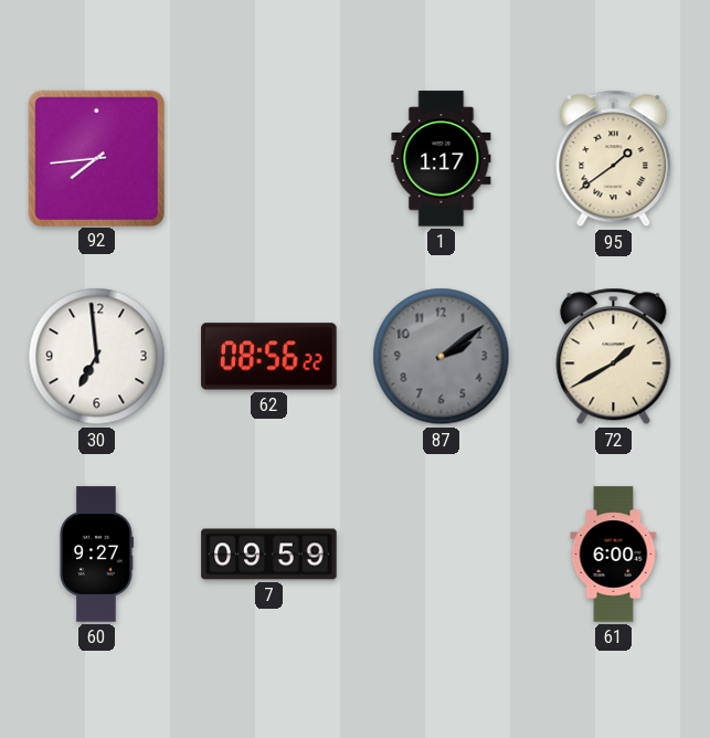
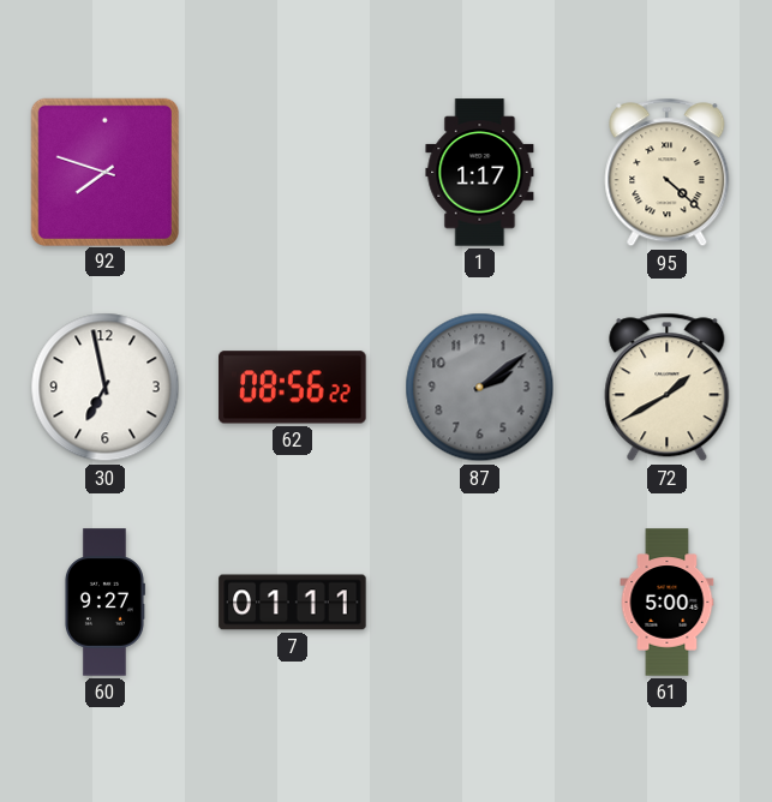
92: 7:44 -> 7:48
95: 1:39 -> 4:22
30: 6:59 -> 6:58
7: 09:59 -> 01:11
61: 6:00 -> 5:00
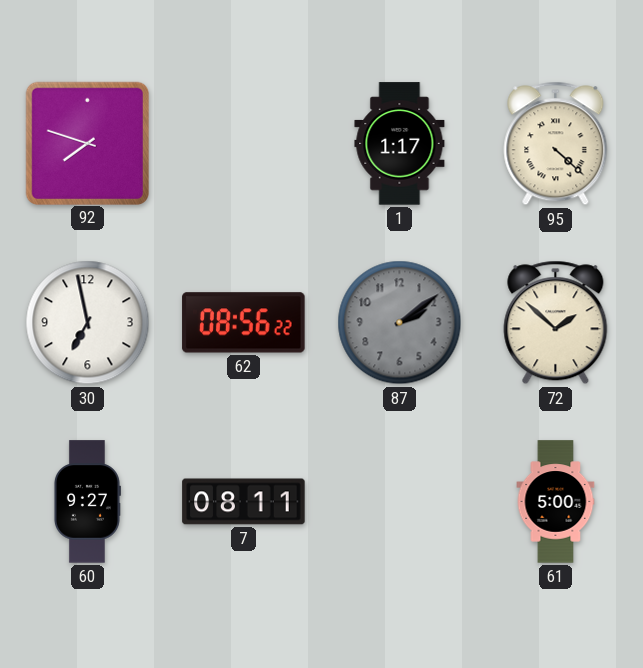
72: 1:40 -> 1:52
7: 01:11 -> 08:11
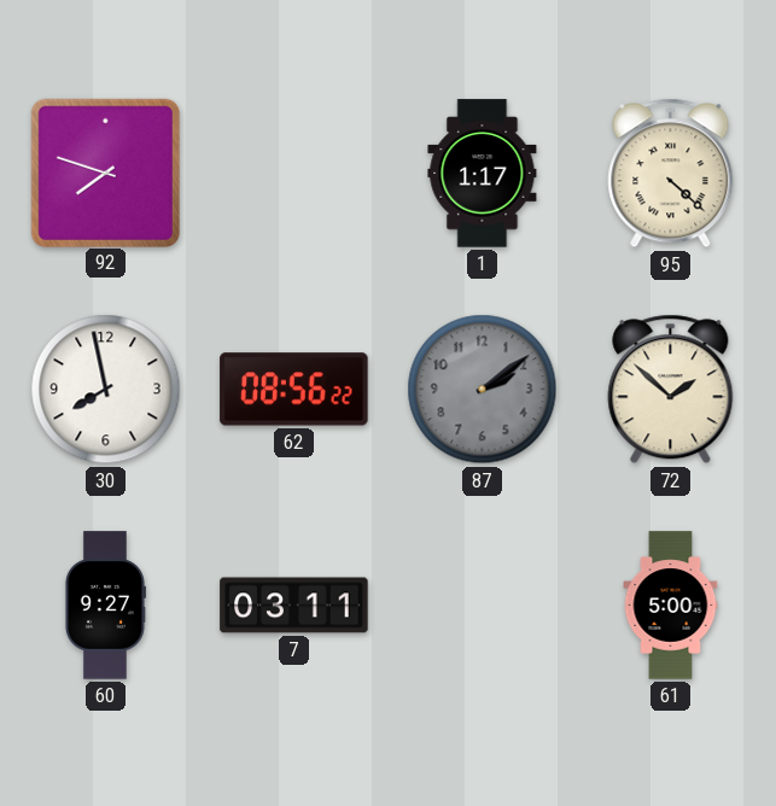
30: 6:58 -> 7:58
7: 08:11 -> 03:11
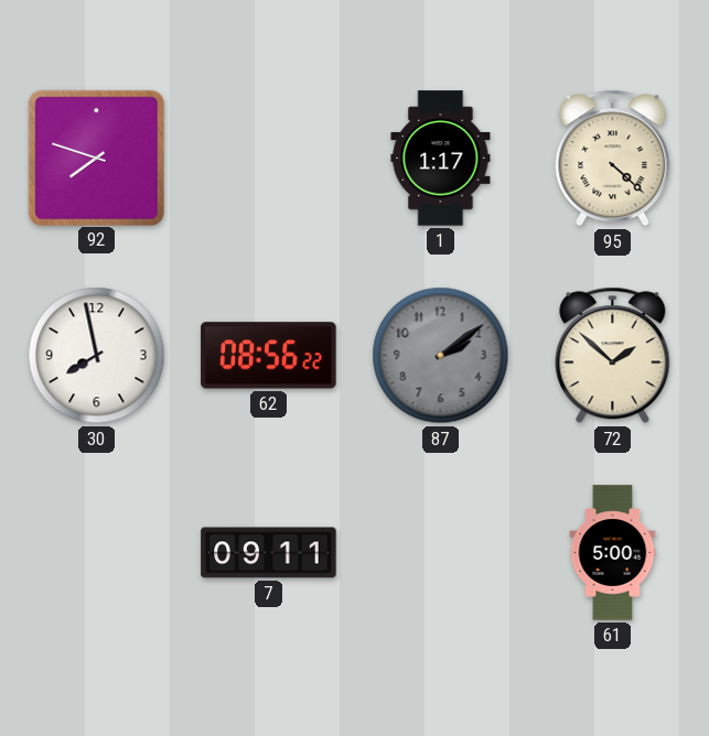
60: 9:27 -> none
7: 03:11 -> 09:11
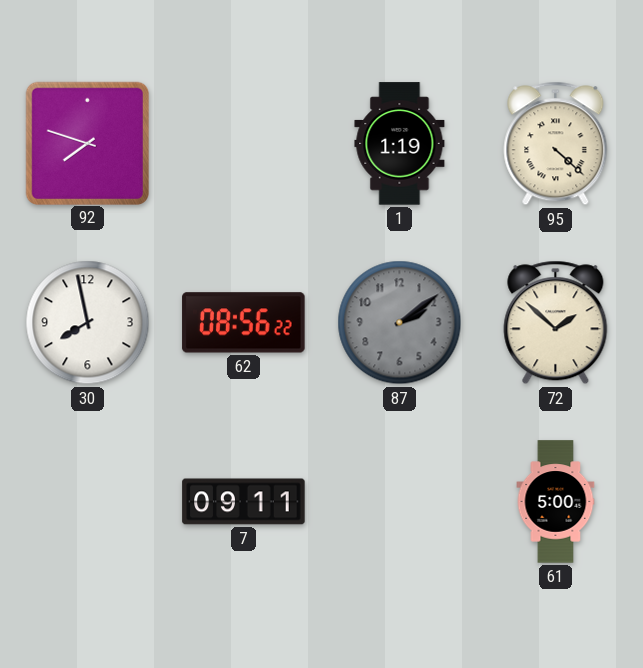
1: 1:17 -> 1:19
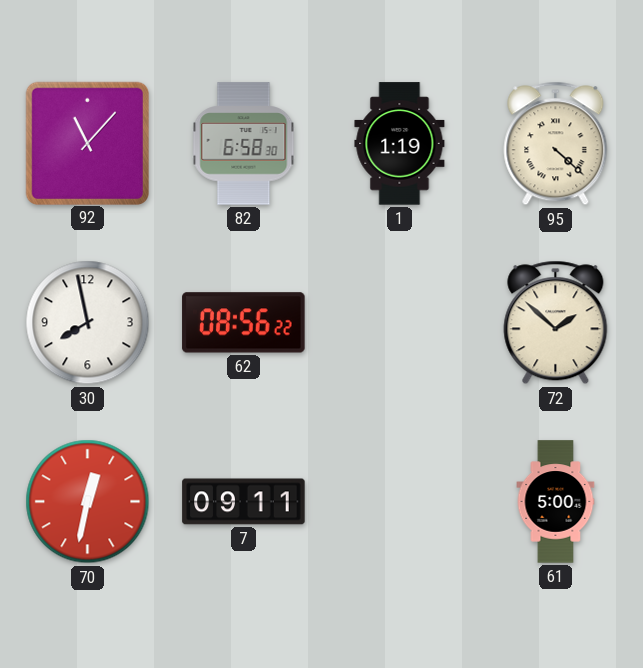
92: 7:48 -> 11:07
82: none -> 6:58
87: 2:09 -> none
70: none -> 12:32
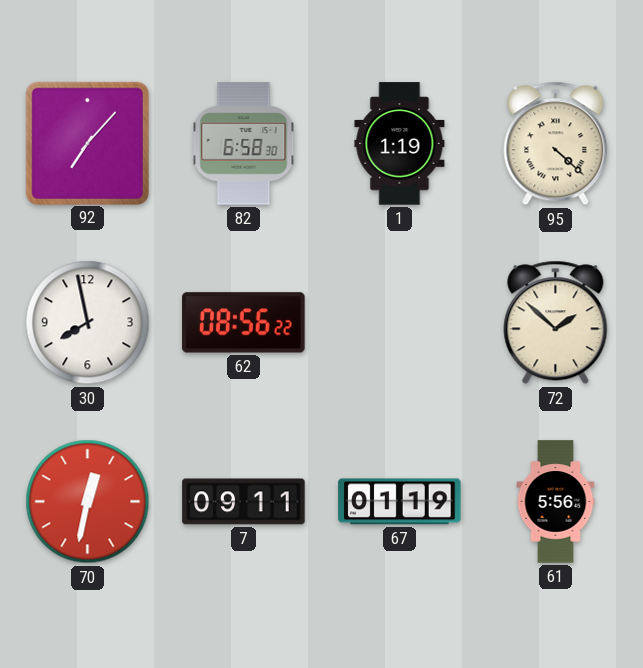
92: 11:07 -> 7:07
67: none -> 01:19
61: 5:00 -> 5:56
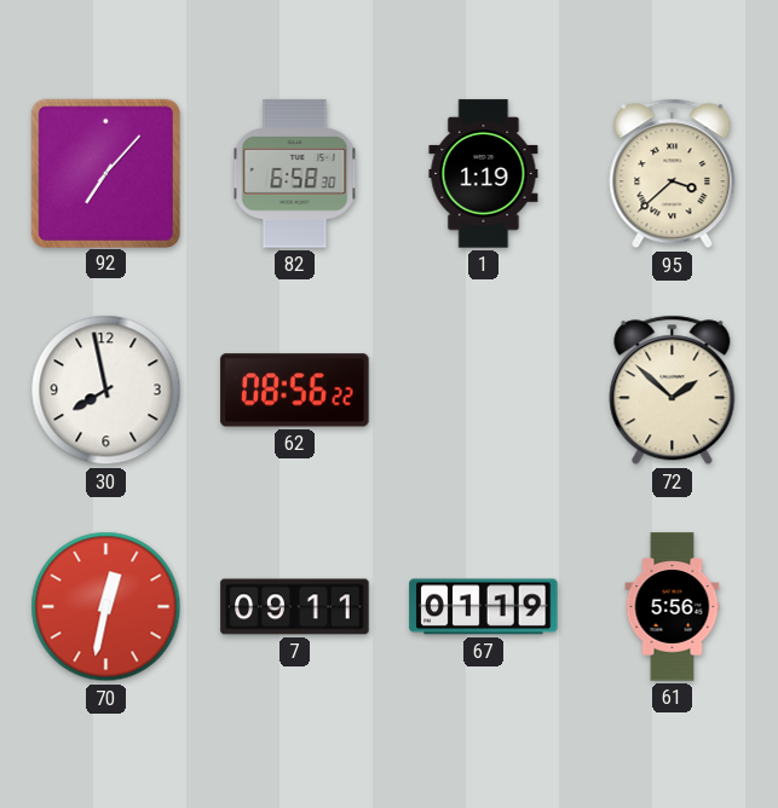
95: 4:22 -> 3:38
